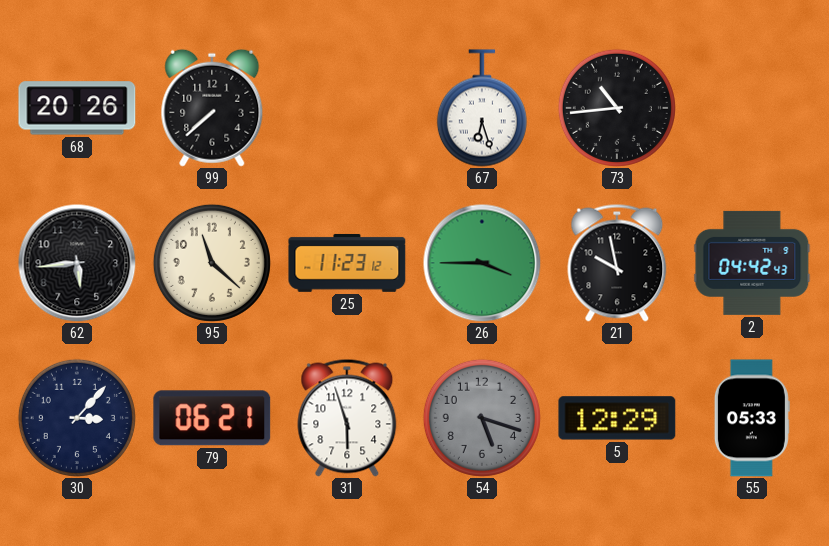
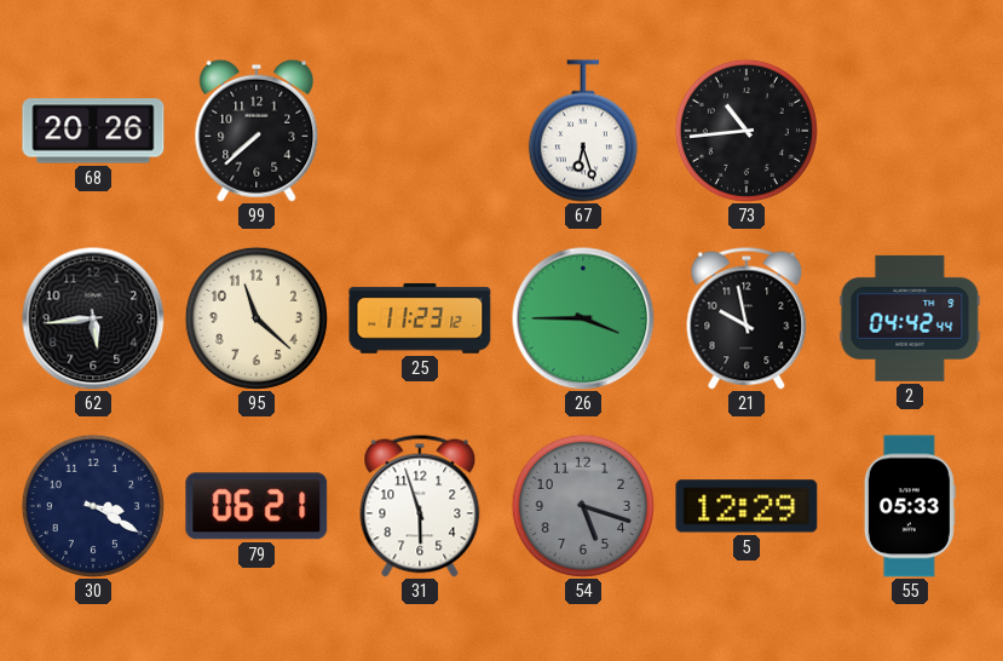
2: 04:42:43 -> 04:42:44
30: 3:07 -> 3:20
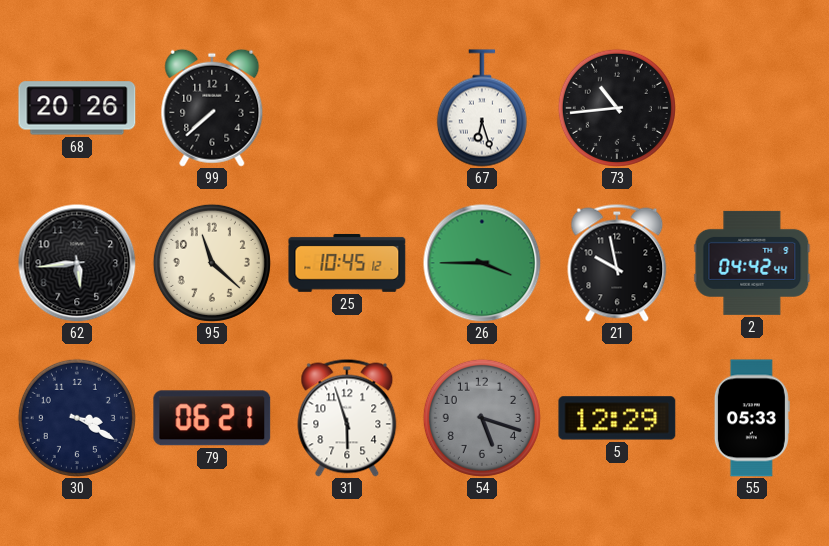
25: 11:23 -> 10:45
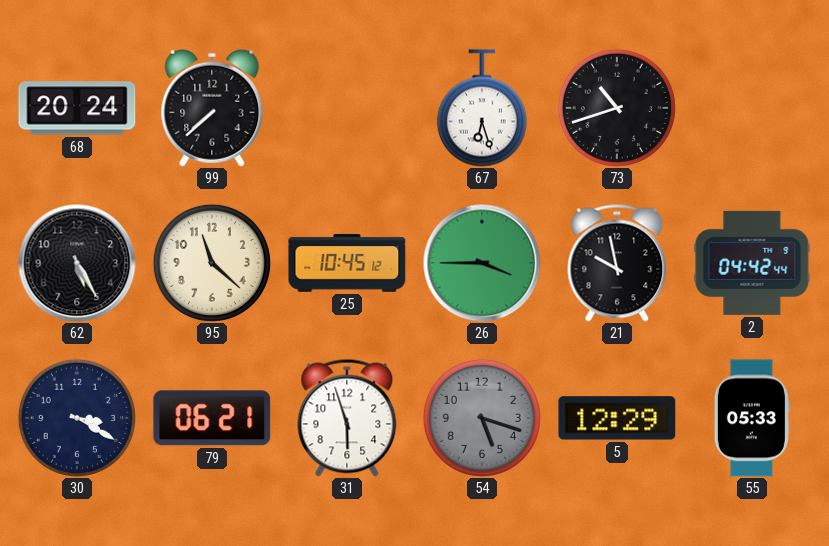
68: 20:26 -> 20:24
73: 10:44 -> 10:42
62: 5:44 -> 5:25
